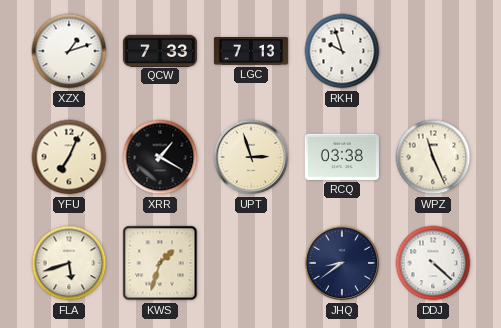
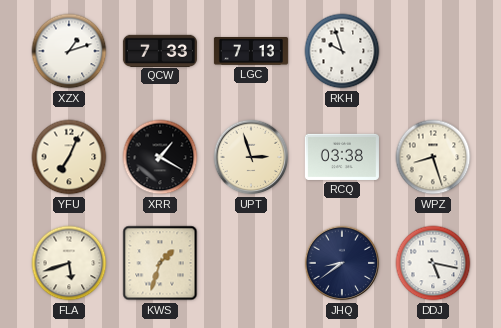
WPZ: 11:26 -> 8:27
DDJ: 4:22 -> 5:17
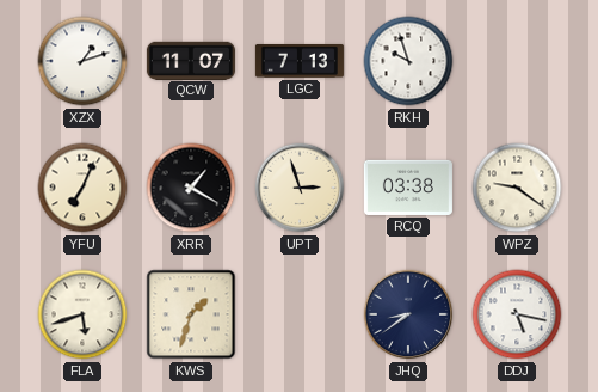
QCW: 7:33 -> 11:07
WPZ: 8:27 -> 9:21
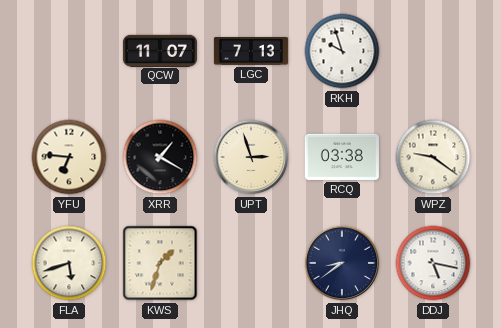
XZX: 1:12 -> none
YFU: 7:04 -> 6:46
